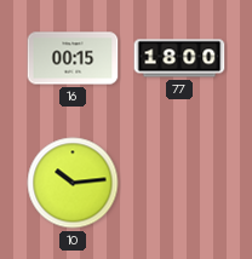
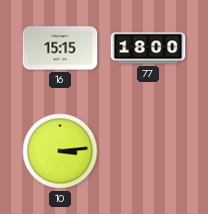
16: 00:15 -> 15:15
10: 10:14 -> 3:14
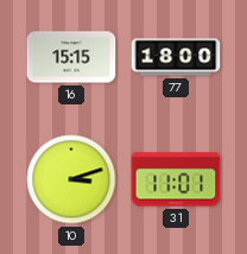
10: 3:14 -> 3:12
31: none -> 11:01
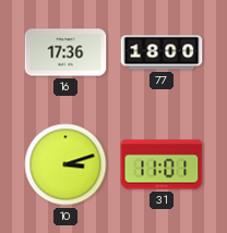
16: 15:15 -> 17:36
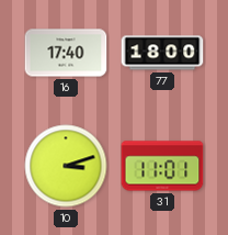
16: 17:36 -> 17:40
